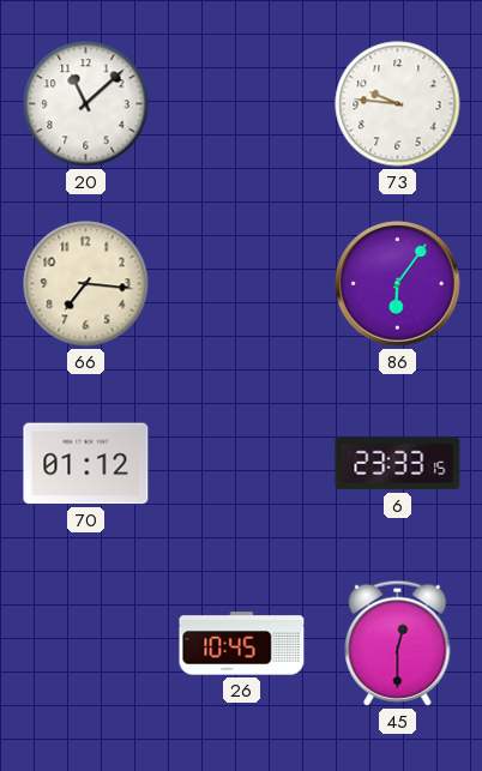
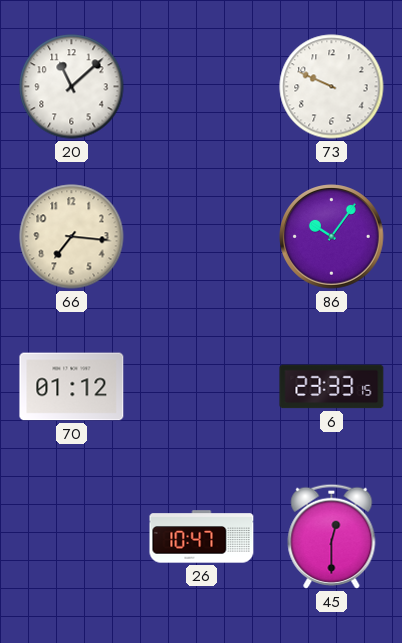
73: 9:46 -> 9:49
86: 6:06 -> 10:06
26: 10:45 -> 10:47
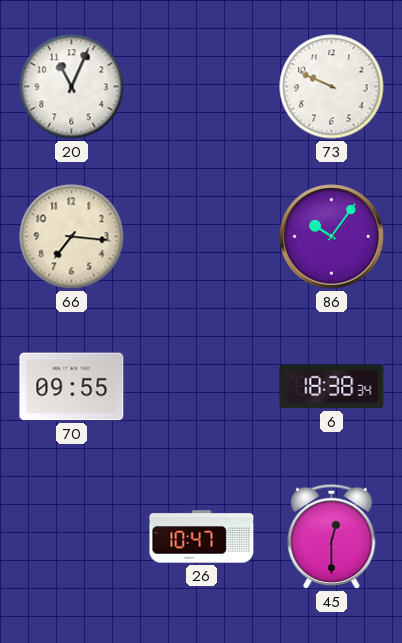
20: 11:08 -> 11:04
70: 01:12 -> 09:55
6: 23:33 -> 18:38
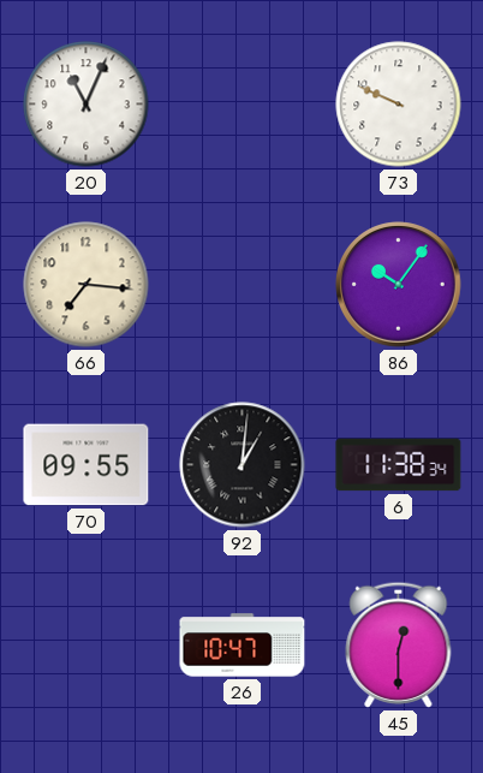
92: none -> 1:01
6: 18:38 -> 11:38
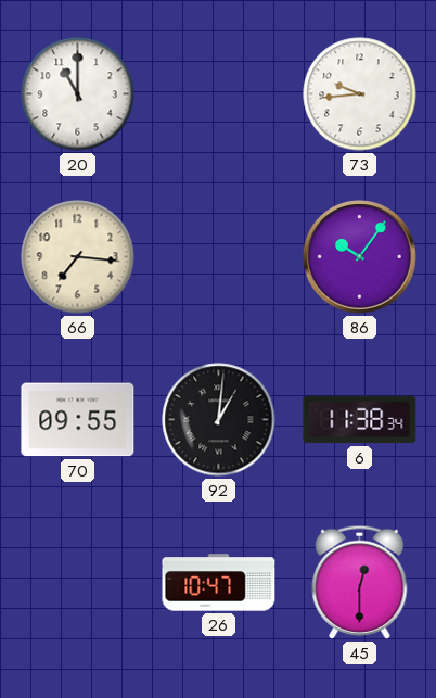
20: 11:04 -> 11:00
73: 9:49 -> 9:44
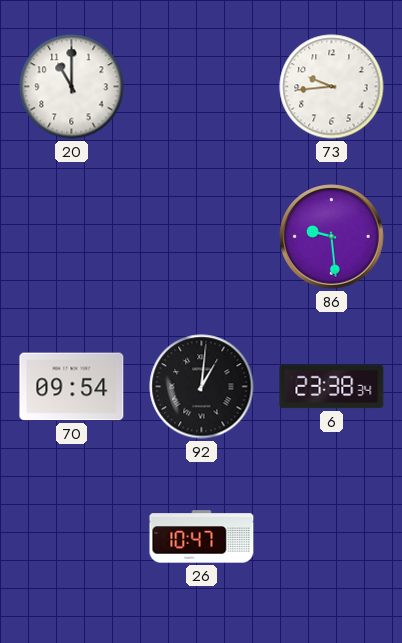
66: 7:16 -> none
86: 10:06 -> 9:29
70: 09:55 -> 09:54
6: 11:38 -> 23:38
45: 12:30 -> none
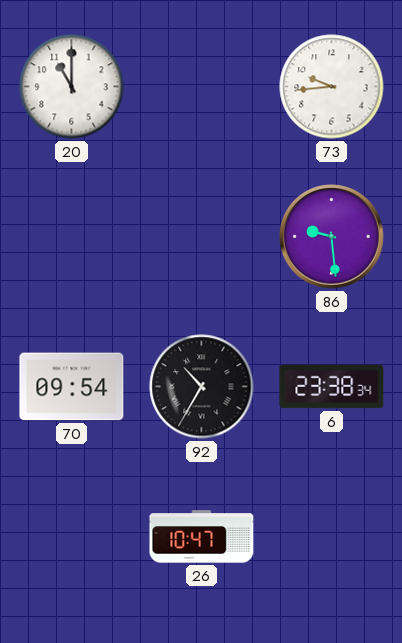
92: 1:01 -> 10:35
